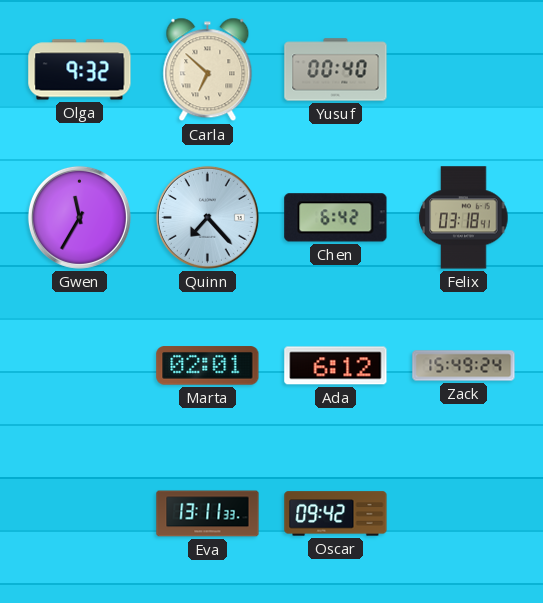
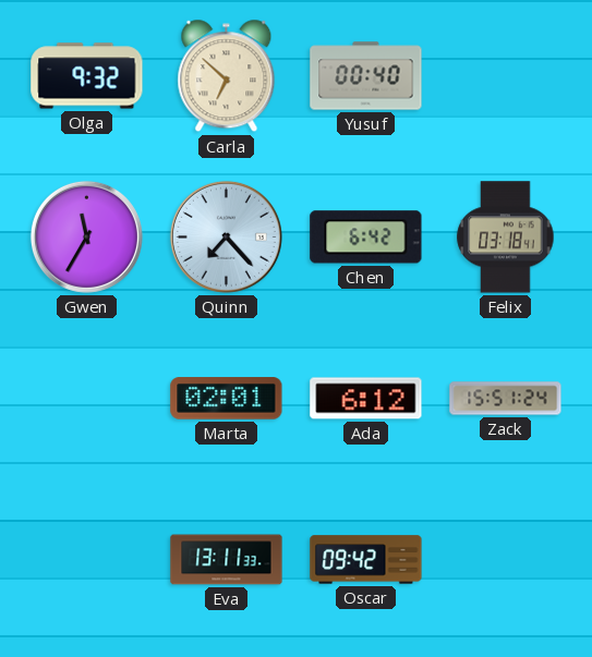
Zack: 15:49 -> 15:51
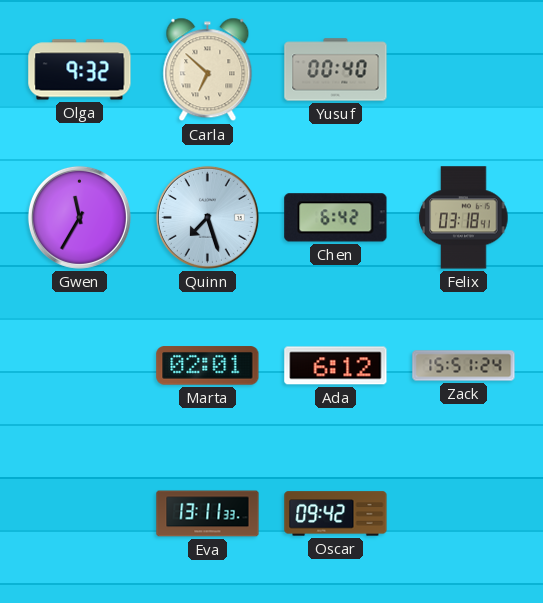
Quinn: 7:23 -> 7:27
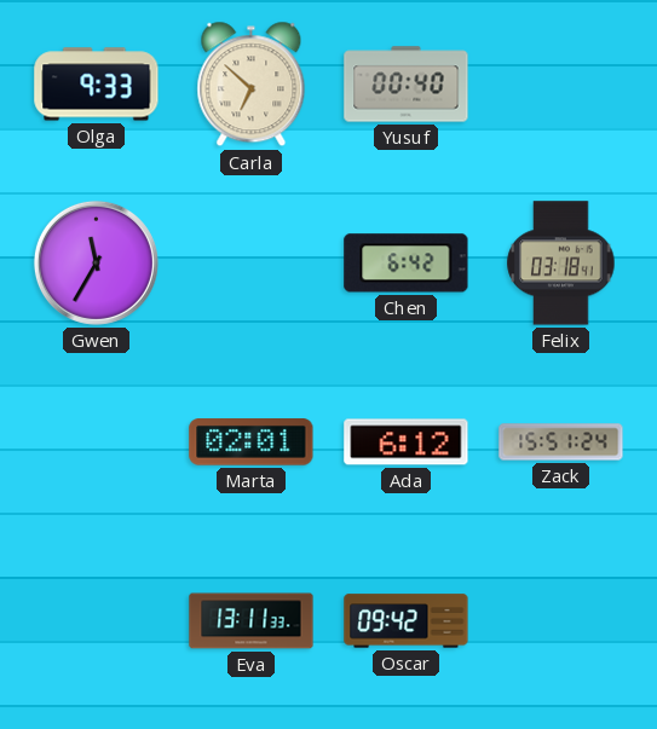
Olga: 9:32 -> 9:33
Quinn: 7:27 -> none
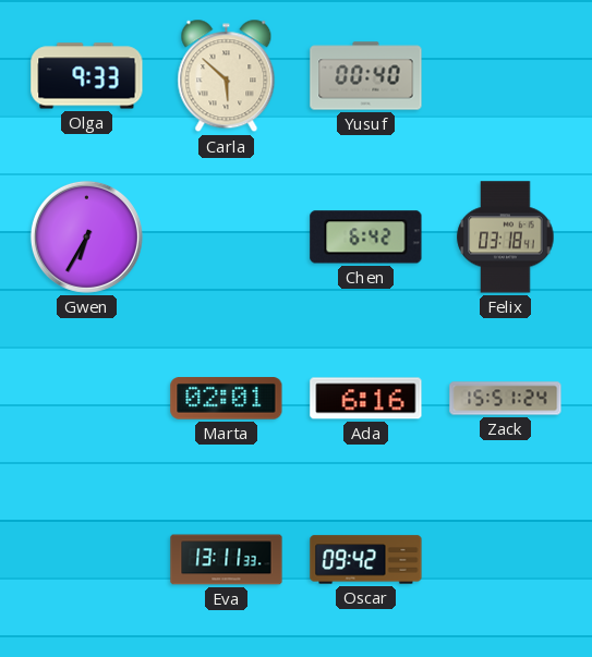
Carla: 6:52 -> 5:52
Gwen: 11:35 -> 6:35
Ada: 6:12 -> 6:16
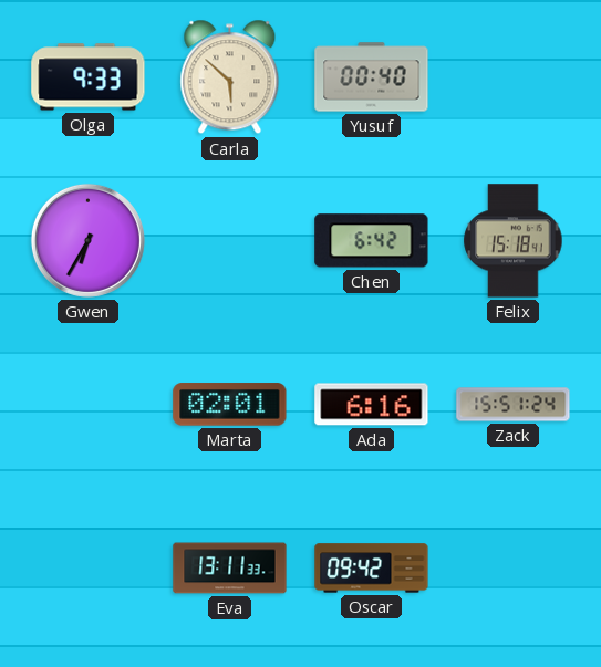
Felix: 03:18 -> 15:18
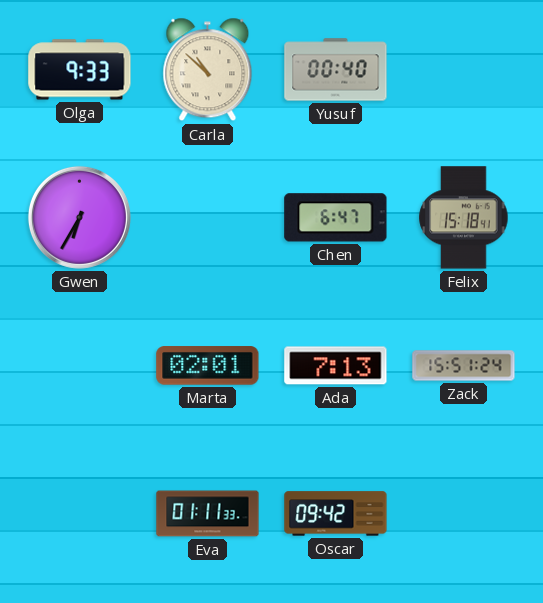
Carla: 5:52 -> 10:52
Chen: 6:42 -> 6:47
Ada: 6:16 -> 7:13
Eva: 13:11 -> 01:11
